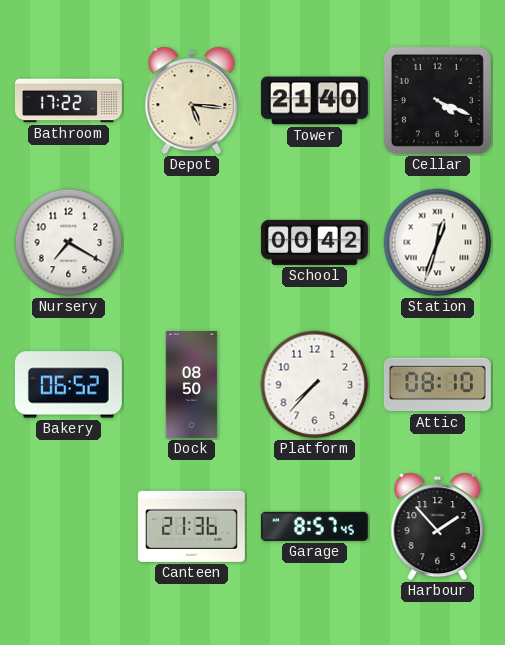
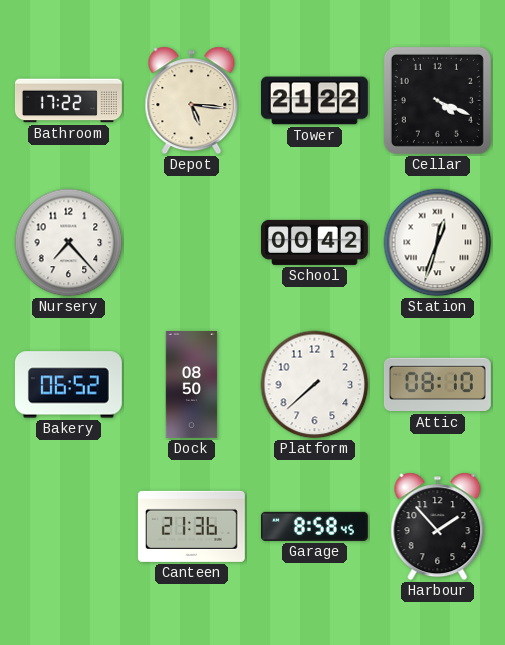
Tower: 21:40 -> 21:22
Nursery: 7:20 -> 7:23
Platform: 7:37 -> 7:38
Garage: 8:57 -> 8:58
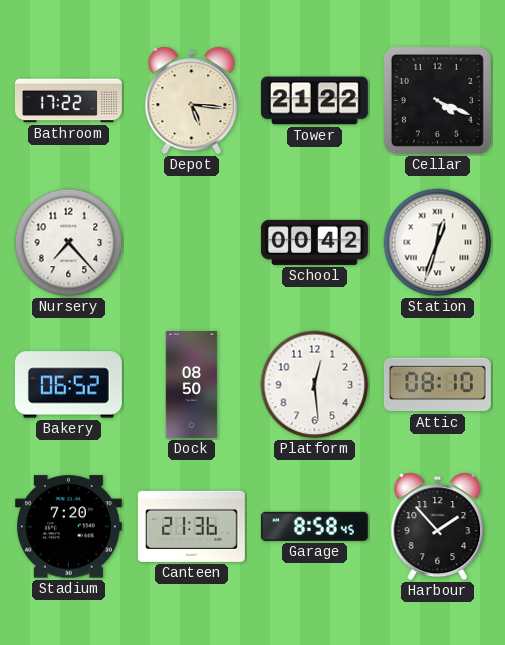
Platform: 7:38 -> 12:29
Stadium: none -> 7:20
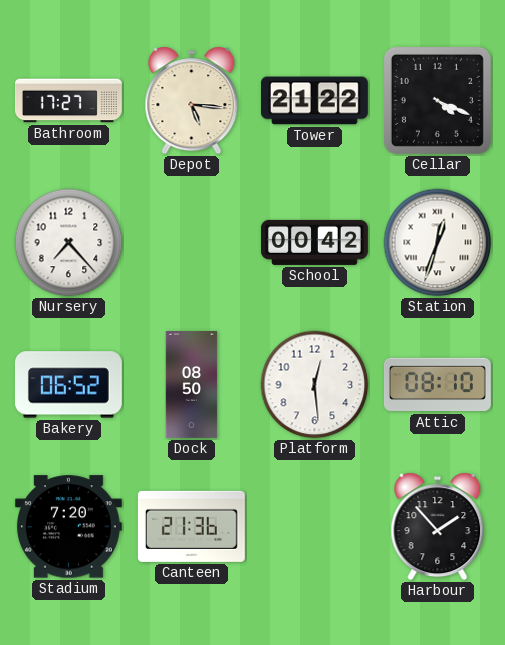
Bathroom: 17:22 -> 17:27
Garage: 8:58 -> none
